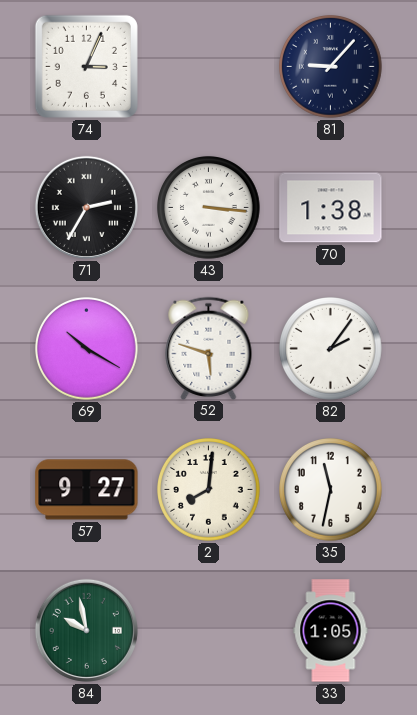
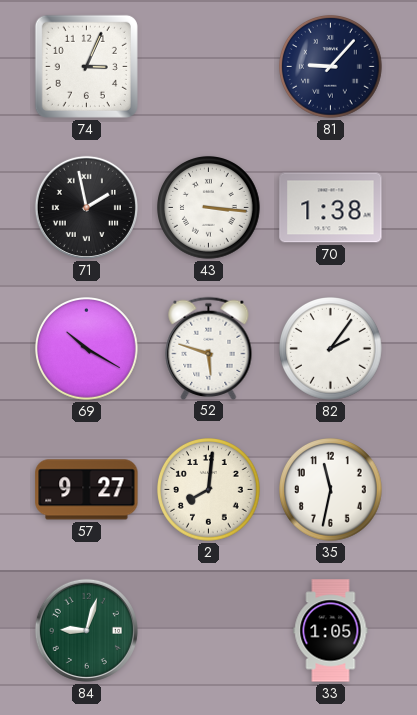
71: 2:35 -> 1:58
84: 9:58 -> 9:03
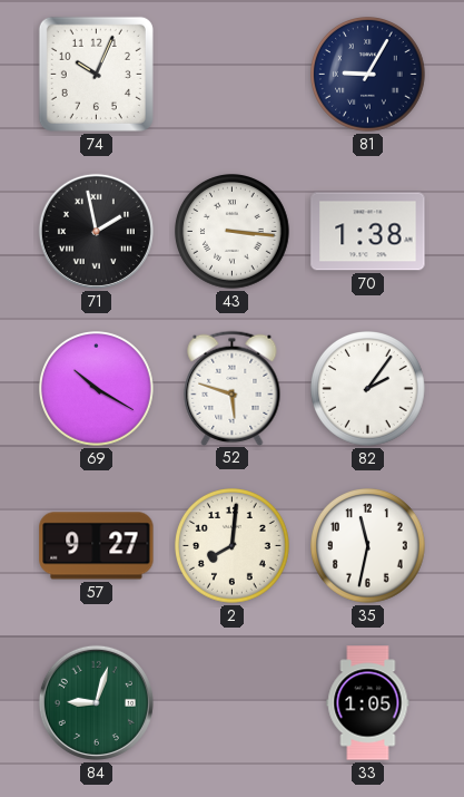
74: 3:04 -> 10:04
81: 9:07 -> 9:05
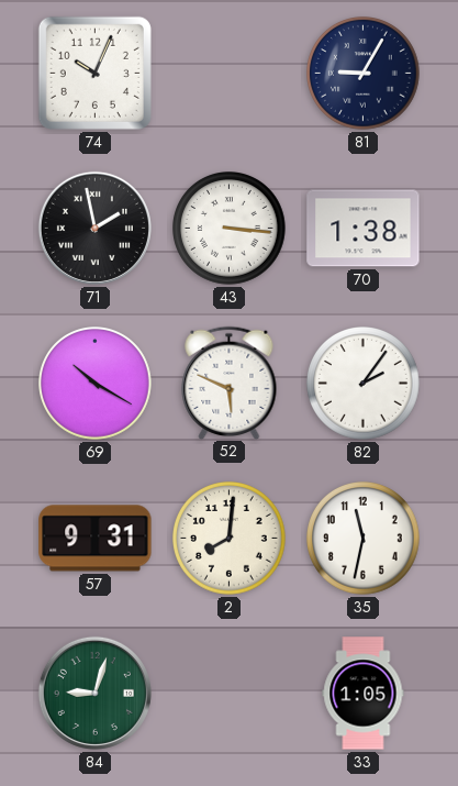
52: 5:48 -> 5:49
57: 9:27 -> 9:31
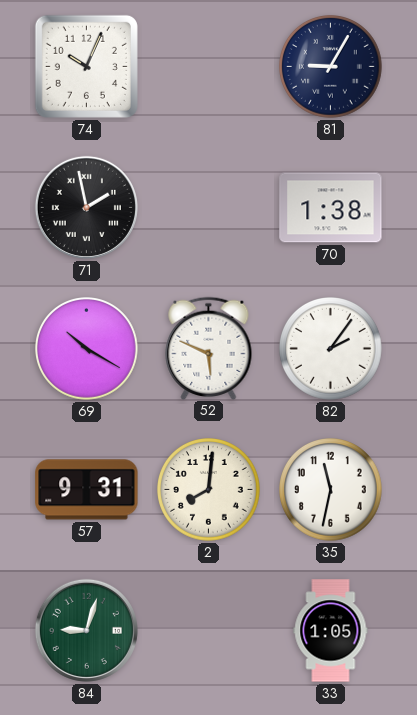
43: 3:16 -> none
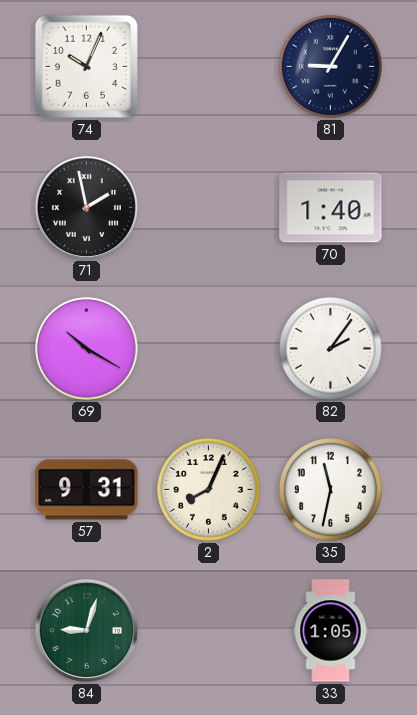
70: 1:38 -> 1:40
52: 5:49 -> none
2: 8:01 -> 8:04
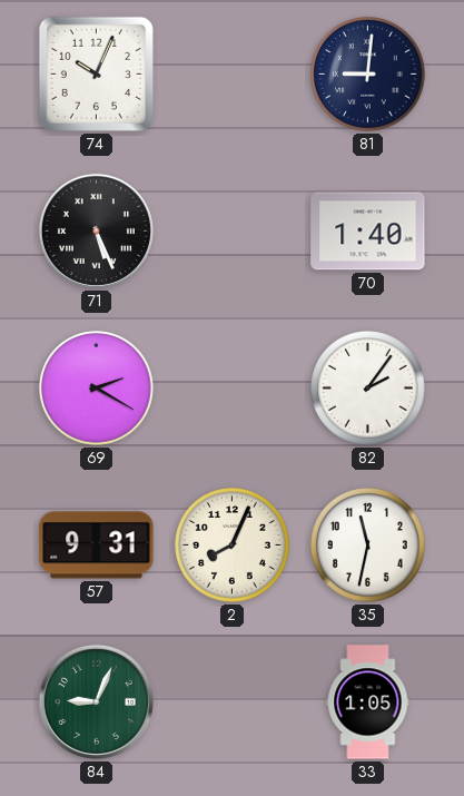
81: 9:05 -> 9:01
71: 1:58 -> 5:26
69: 10:20 -> 2:20
84: 9:03 -> 9:04
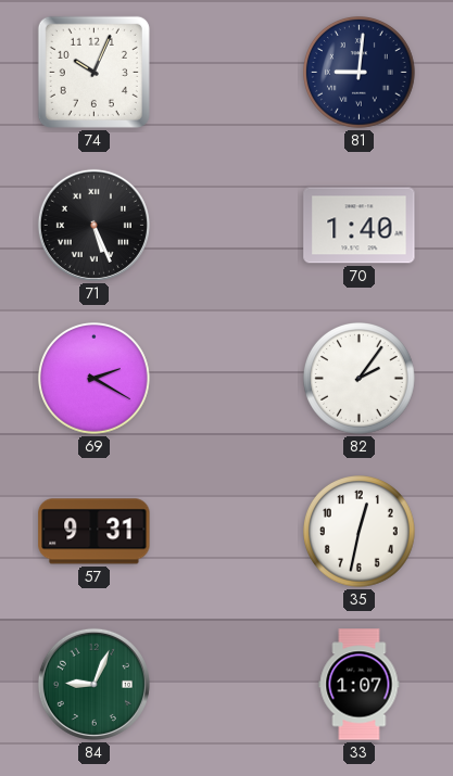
2: 8:04 -> none
35: 11:32 -> 12:32
33: 1:05 -> 1:07
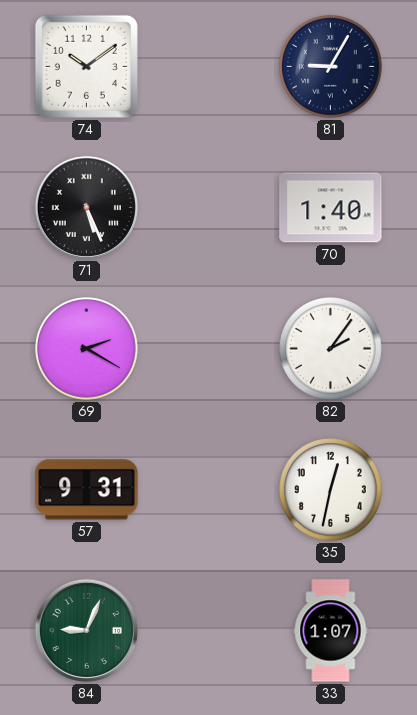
74: 10:04 -> 10:09
81: 9:01 -> 9:05
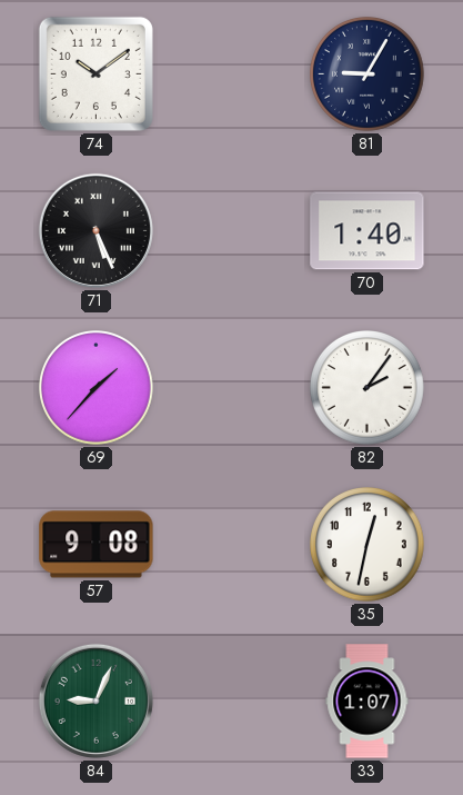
69: 2:20 -> 1:37
57: 9:31 -> 9:08
